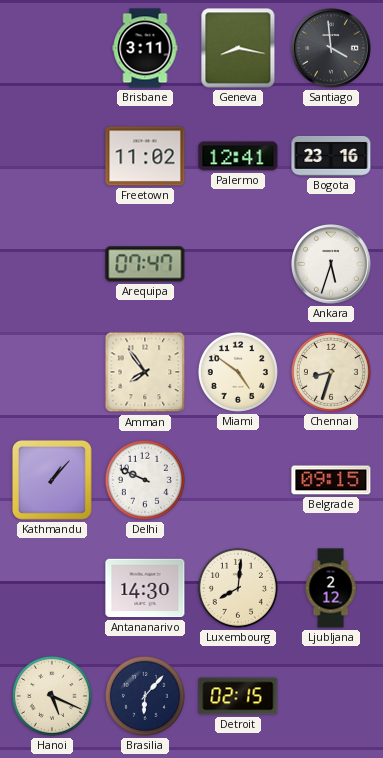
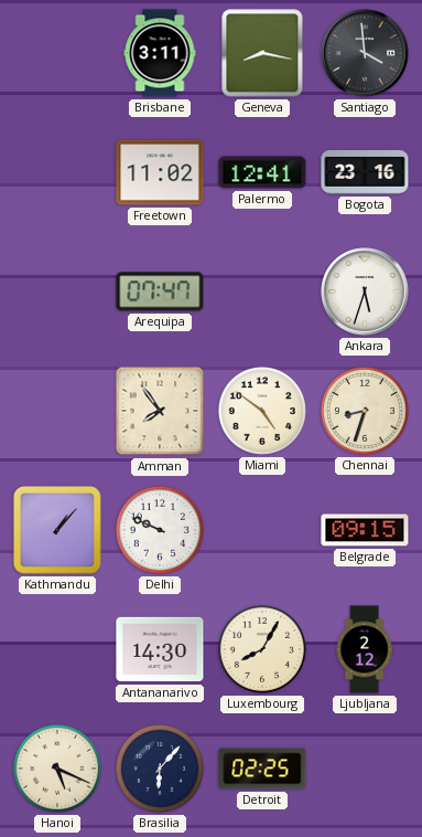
Luxembourg: 8:01 -> 8:05
Detroit: 02:15 -> 02:25
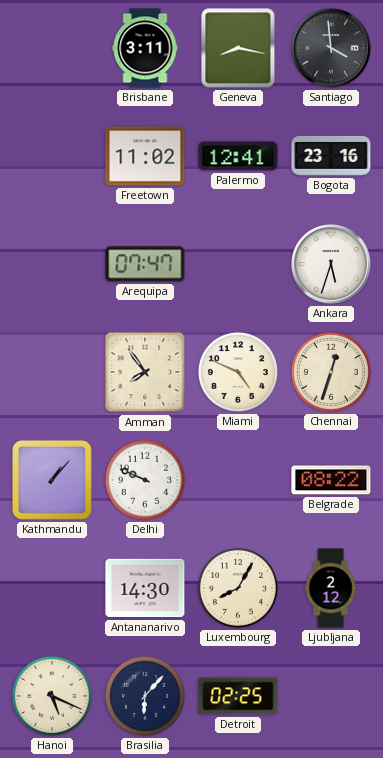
Miami: 4:51 -> 4:49
Chennai: 8:33 -> 12:33
Belgrade: 09:15 -> 08:22
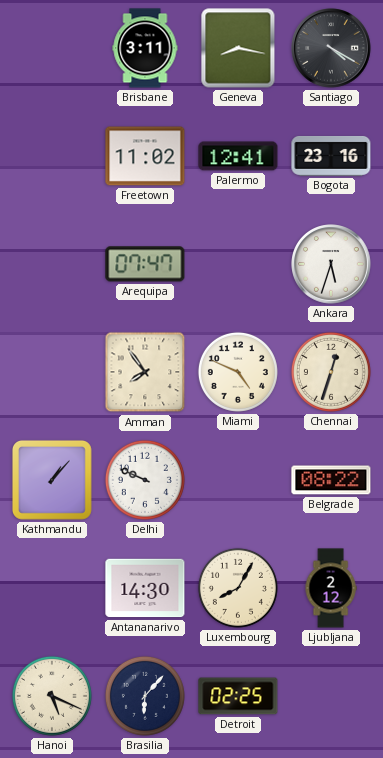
Santiago: 3:59 -> 4:20
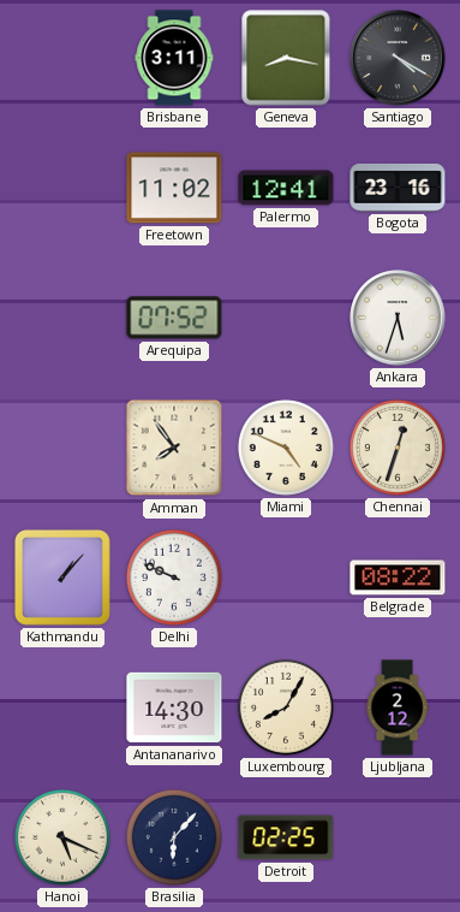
Arequipa: 07:47 -> 07:52
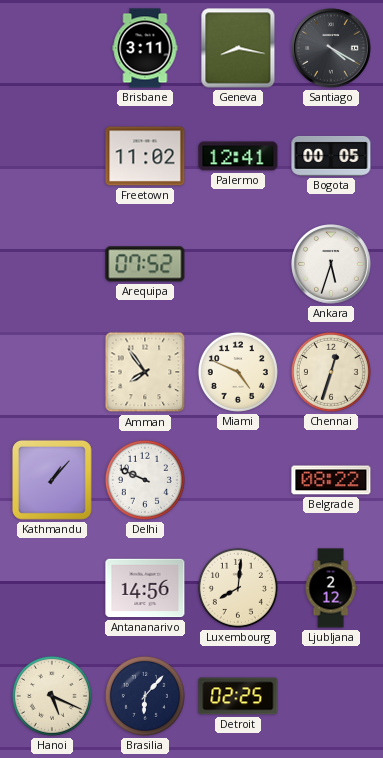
Bogota: 23:16 -> 00:05
Antananarivo: 14:30 -> 14:56
Luxembourg: 8:05 -> 8:01
